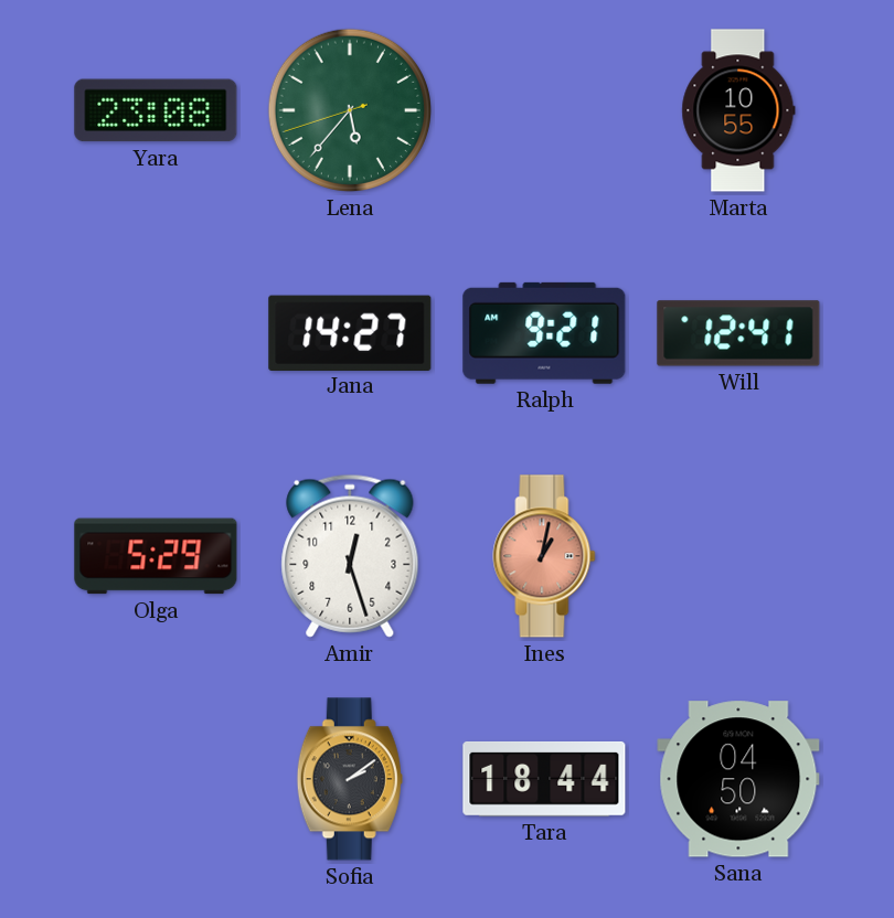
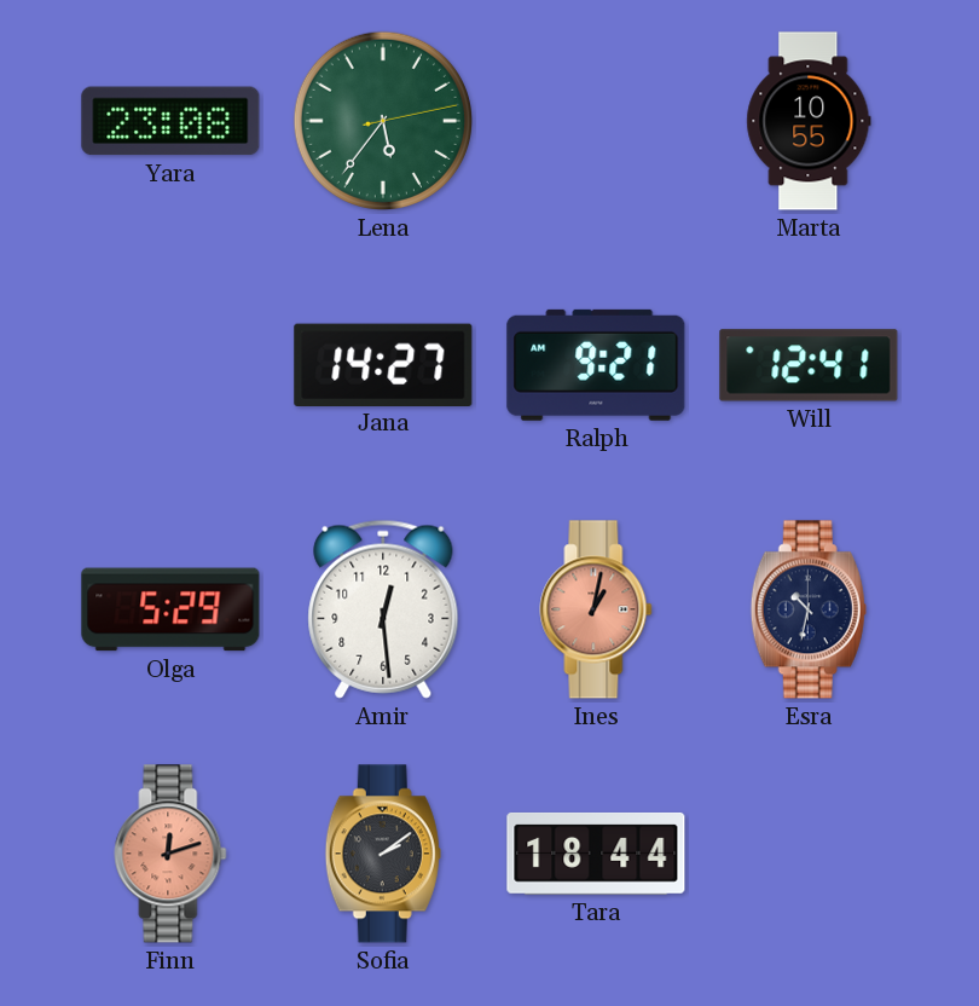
Lena: 5:36:42 -> 5:36:13
Amir: 12:27 -> 12:29
Esra: none -> 10:32
Finn: none -> 12:12
Sana: 04:50 -> none
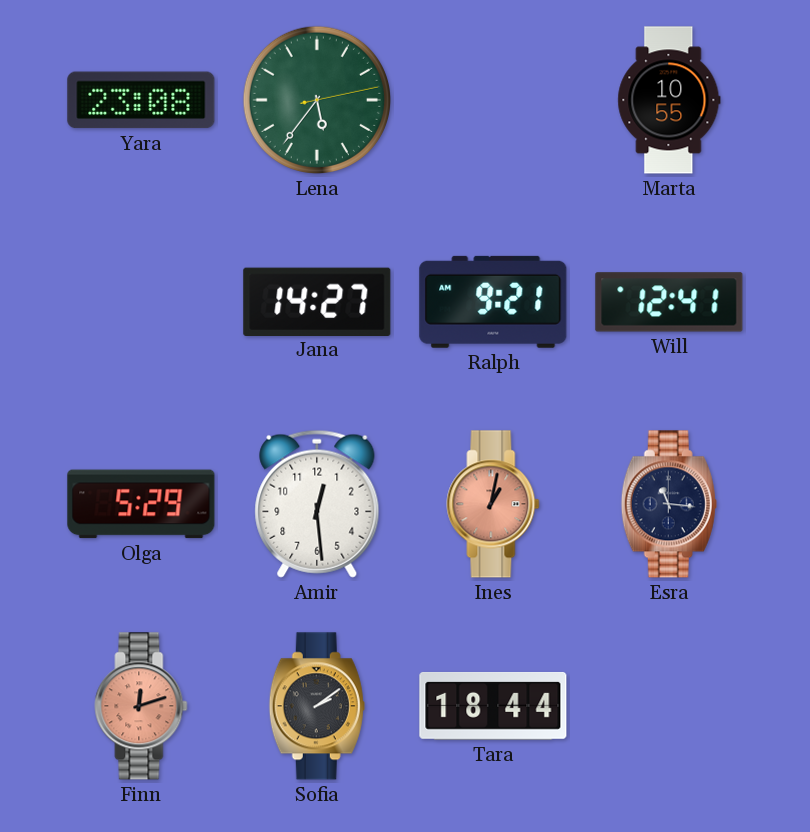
Esra: 10:32 -> 11:16
